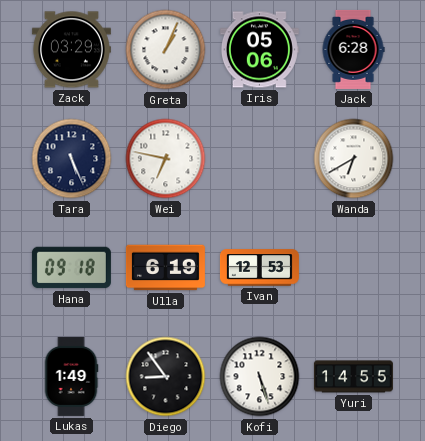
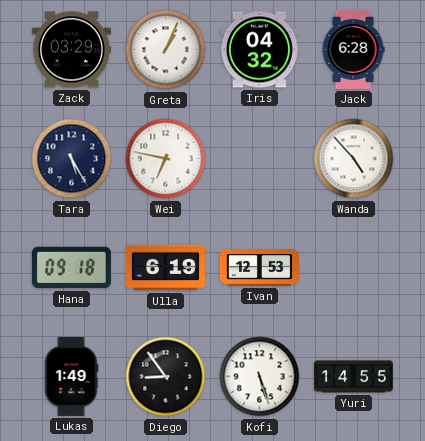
Iris: 05:06 -> 04:32
Tara: 5:26 -> 5:25
Wanda: 6:40 -> 4:53
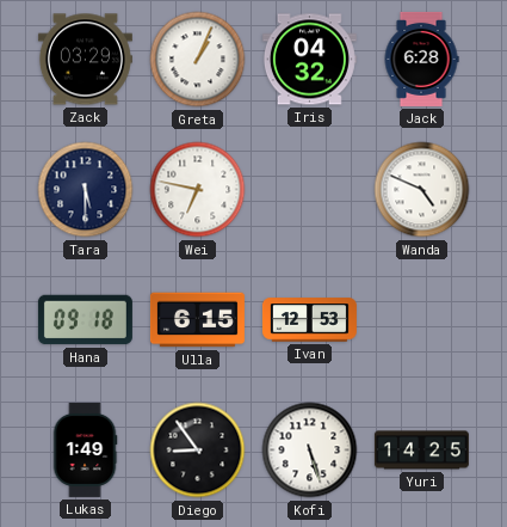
Tara: 5:25 -> 5:30
Wanda: 4:53 -> 4:49
Ulla: 6:19 -> 6:15
Yuri: 14:55 -> 14:25
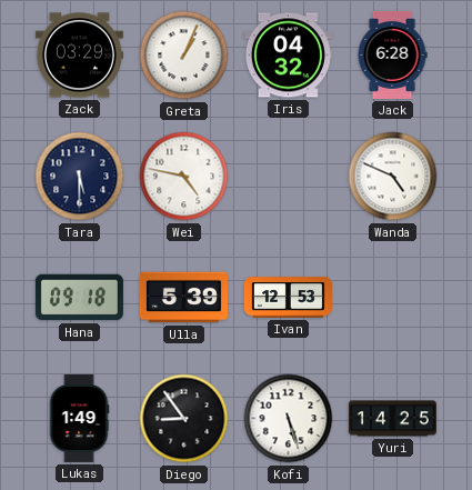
Wei: 6:47 -> 4:47
Ulla: 6:15 -> 5:39
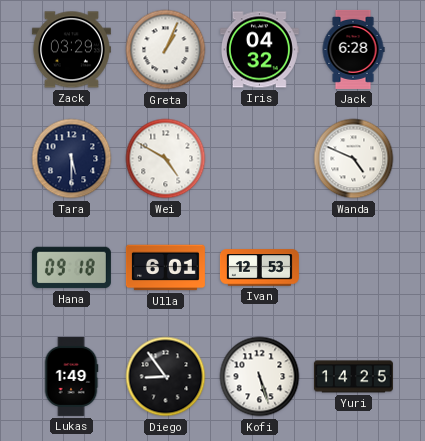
Wei: 4:47 -> 4:50
Ulla: 5:39 -> 6:01
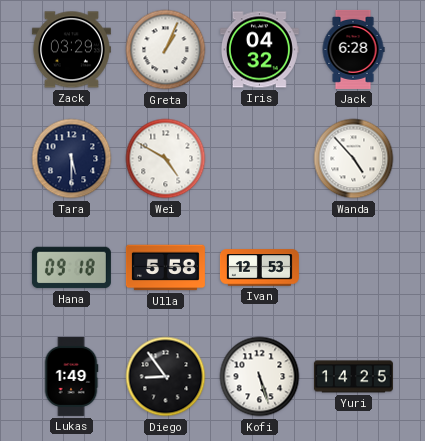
Wanda: 4:49 -> 4:53
Ulla: 6:01 -> 5:58
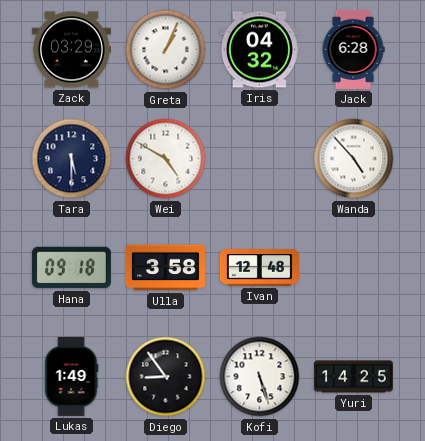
Ulla: 5:58 -> 3:58
Ivan: 12:53 -> 12:48
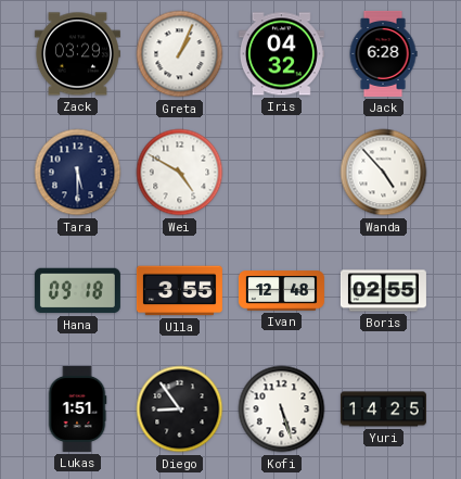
Ulla: 3:58 -> 3:55
Boris: none -> 02:55
Lukas: 1:49 -> 1:51
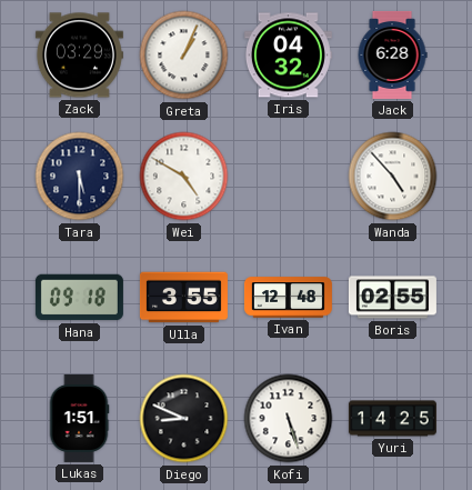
Diego: 8:54 -> 8:49
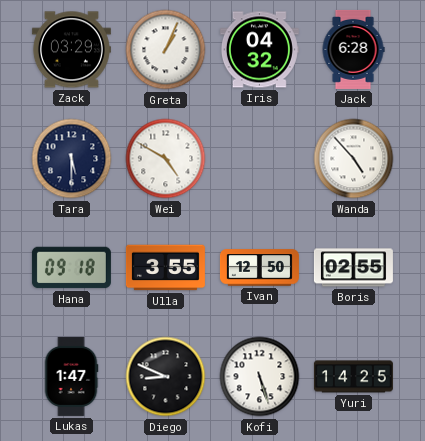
Ivan: 12:48 -> 12:50
Lukas: 1:51 -> 1:47
